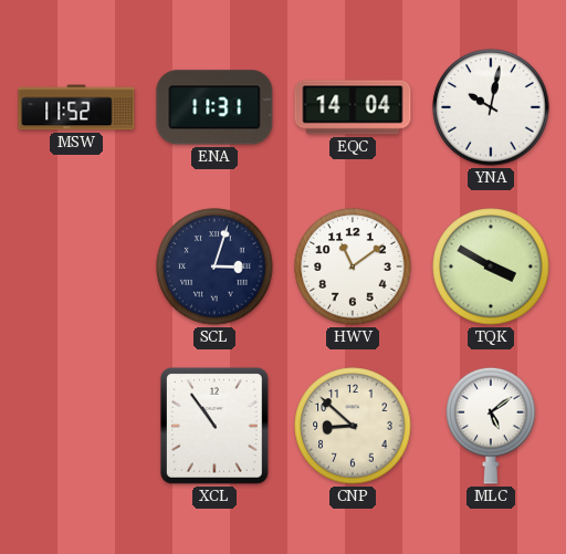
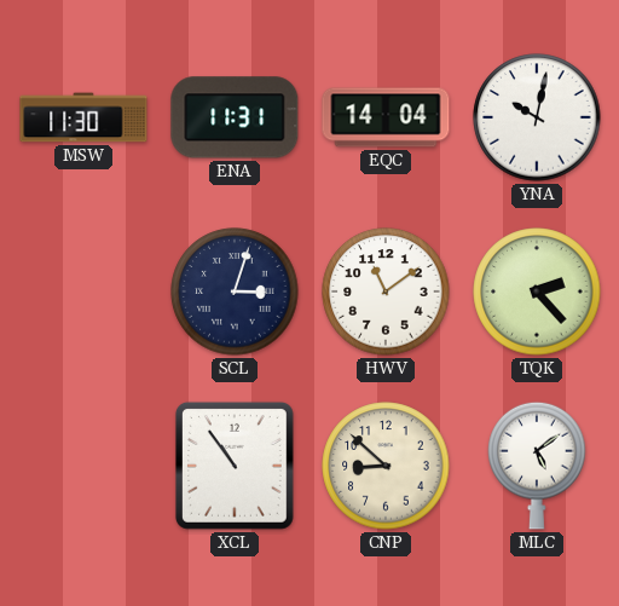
MSW: 11:52 -> 11:30
TQK: 3:50 -> 2:23
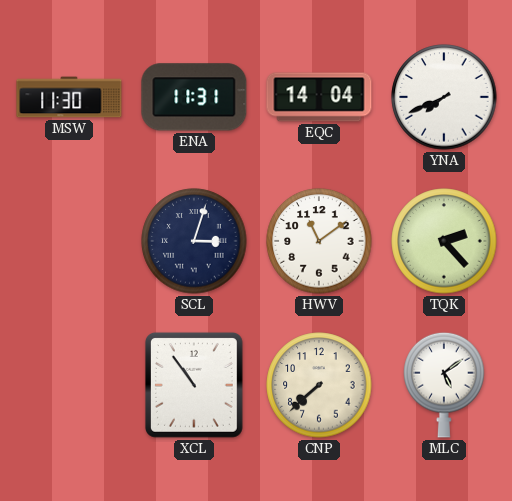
YNA: 10:02 -> 7:41
CNP: 8:52 -> 7:38
